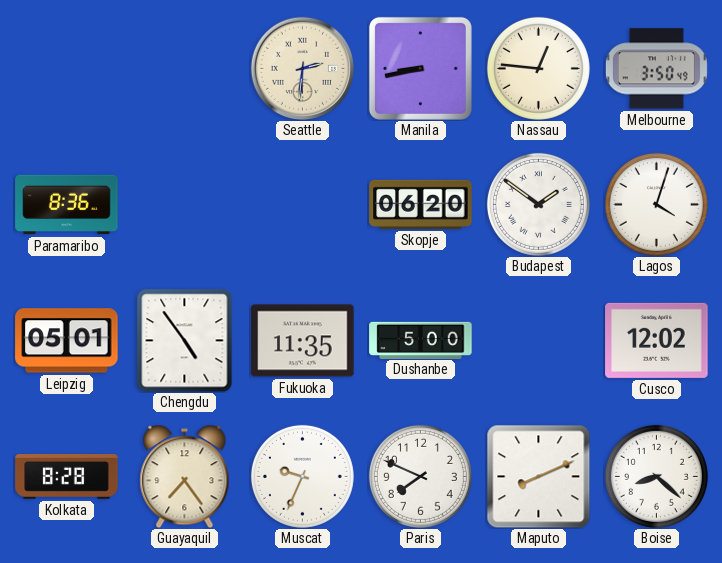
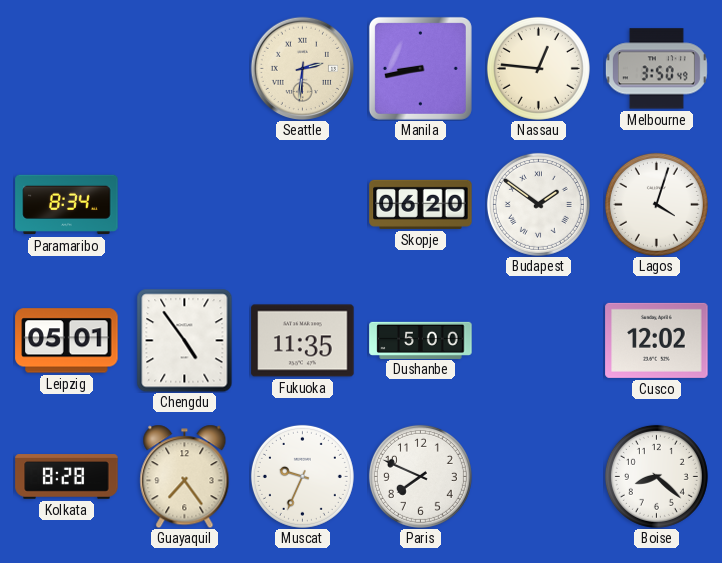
Paramaribo: 8:36 -> 8:34
Maputo: 8:11 -> none
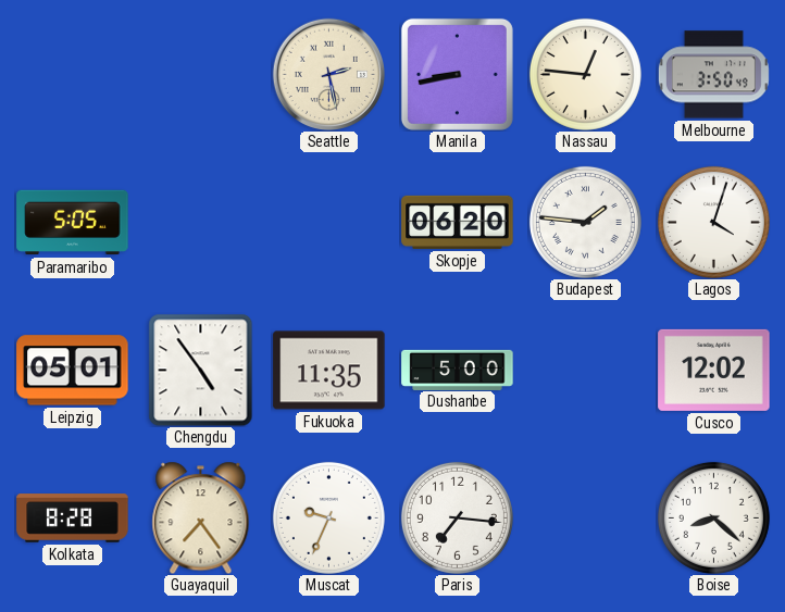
Seattle: 2:31 -> 2:28
Paramaribo: 8:34 -> 5:05
Budapest: 1:51 -> 1:46
Paris: 7:49 -> 7:16
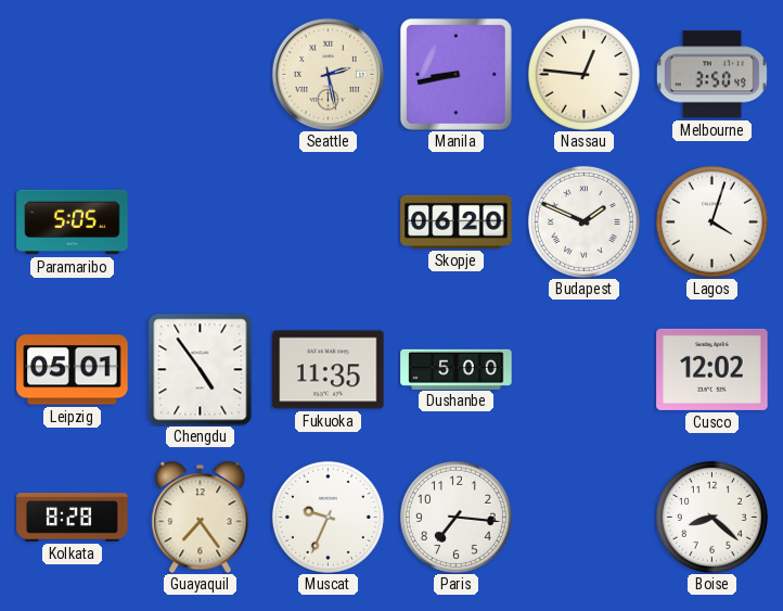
Budapest: 1:46 -> 1:49
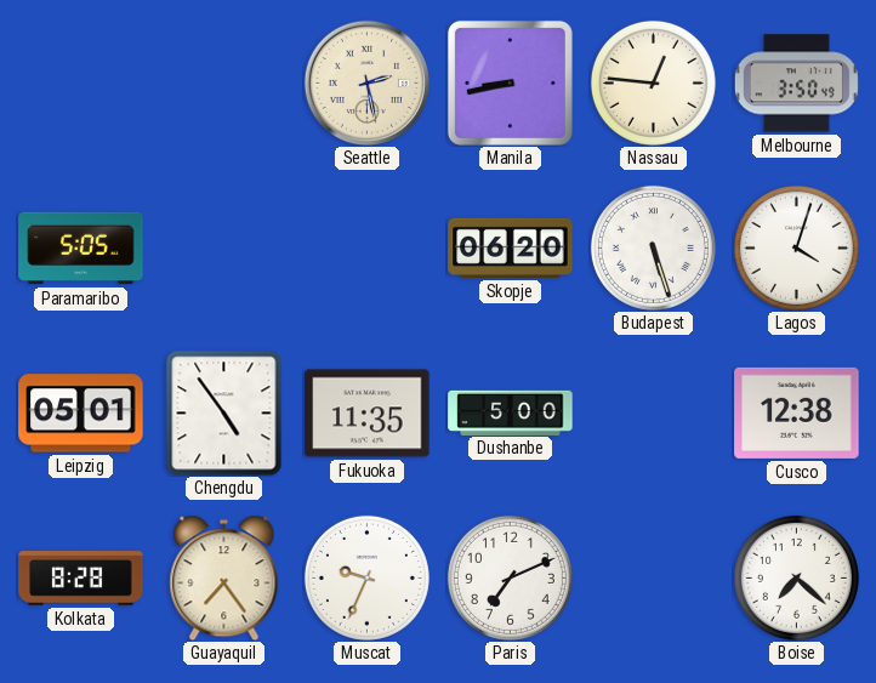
Budapest: 1:49 -> 5:27
Cusco: 12:02 -> 12:38
Paris: 7:16 -> 7:11
Boise: 8:22 -> 7:22
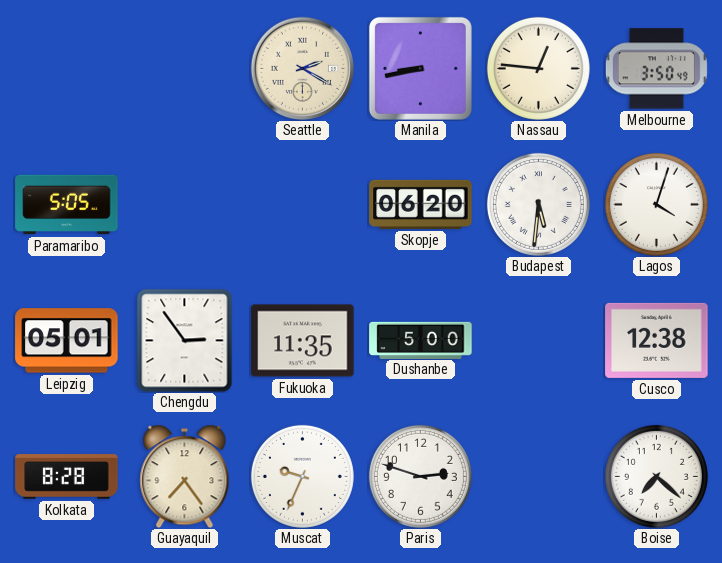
Seattle: 2:28 -> 2:20
Budapest: 5:27 -> 5:31
Chengdu: 4:54 -> 2:54
Paris: 7:11 -> 2:48
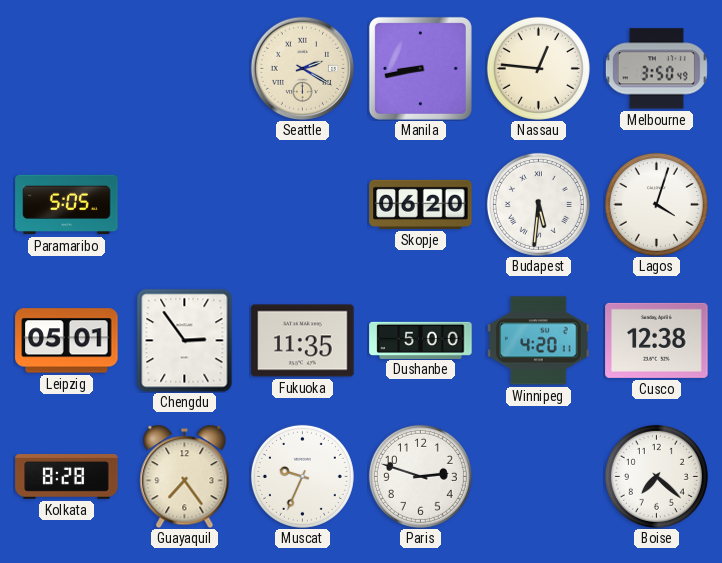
Winnipeg: none -> 4:20
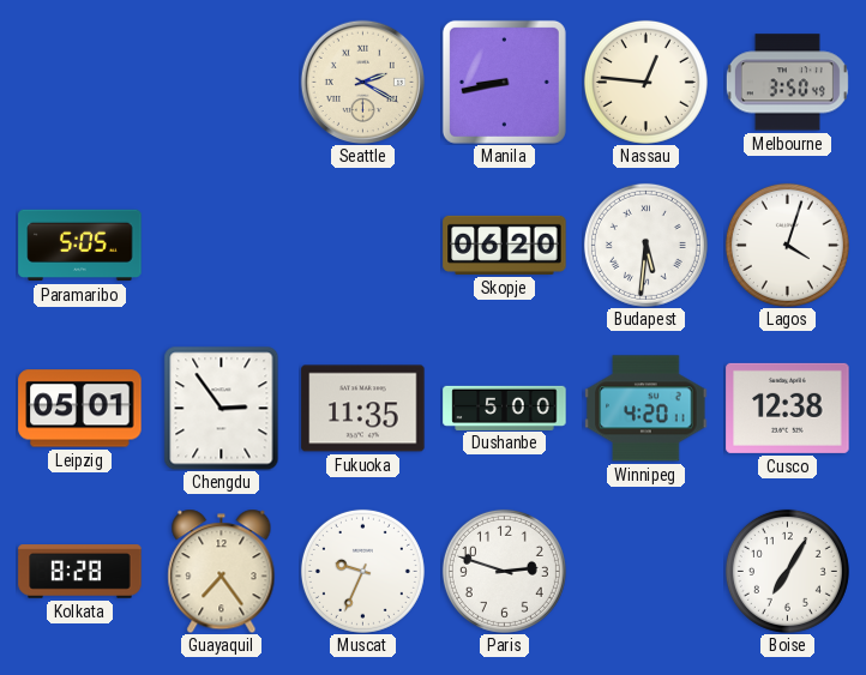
Boise: 7:22 -> 7:05
